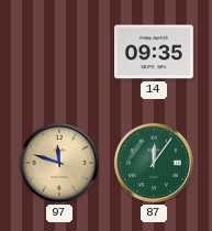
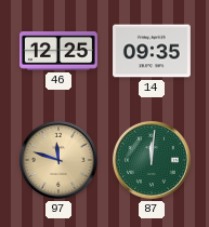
46: none -> 12:25
87: 12:06 -> 12:01
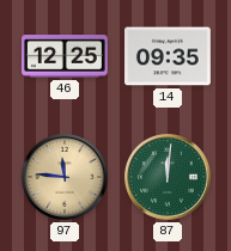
97: 11:48 -> 11:46
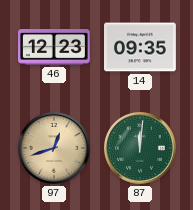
46: 12:25 -> 12:23
97: 11:46 -> 12:42
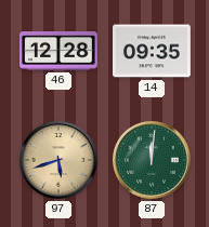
46: 12:23 -> 12:28
97: 12:42 -> 5:42
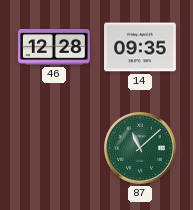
97: 5:42 -> none
87: 12:01 -> 11:08
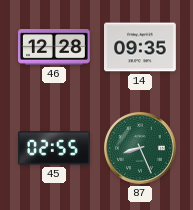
45: none -> 02:55
87: 11:08 -> 8:26
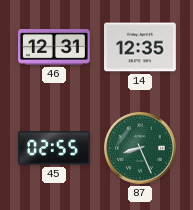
46: 12:28 -> 12:31
14: 09:35 -> 12:35
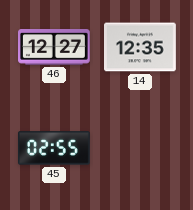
46: 12:31 -> 12:27
87: 8:26 -> none
